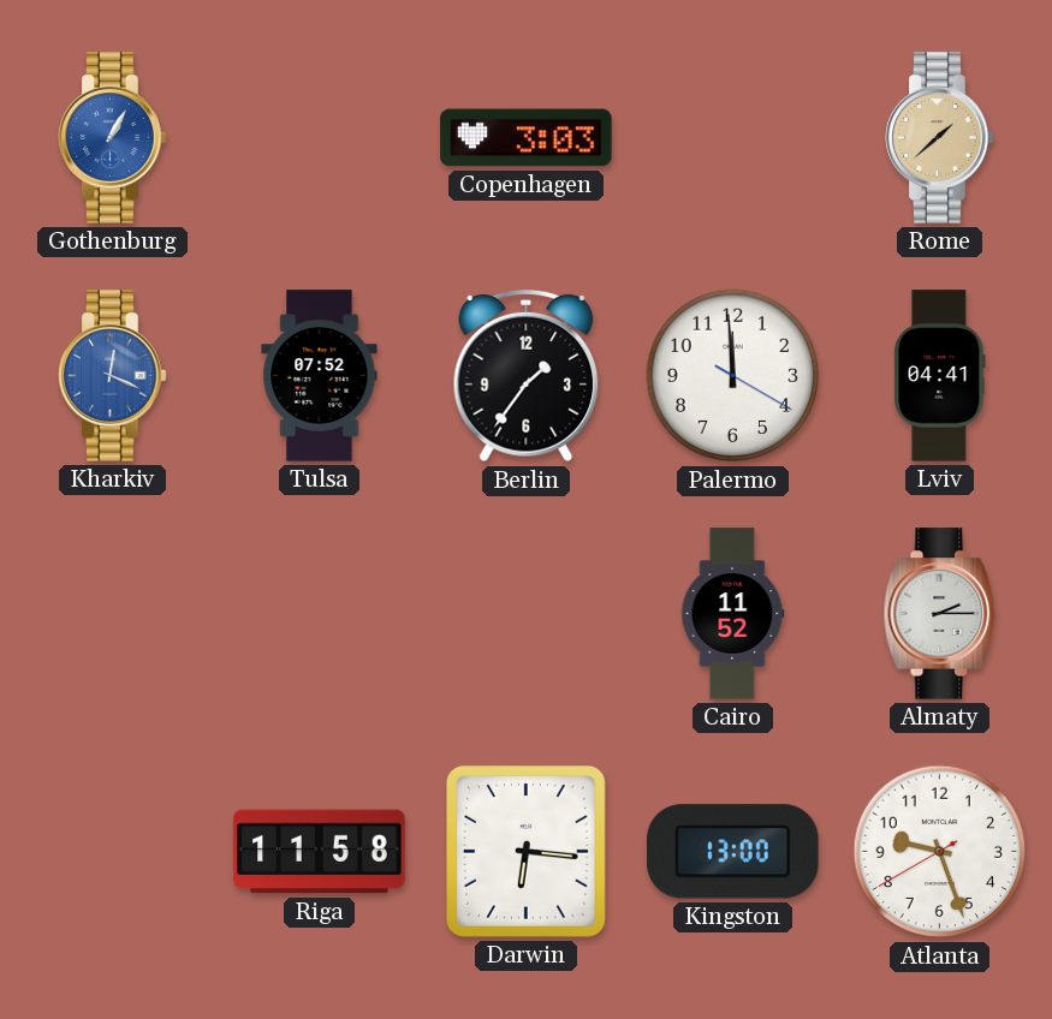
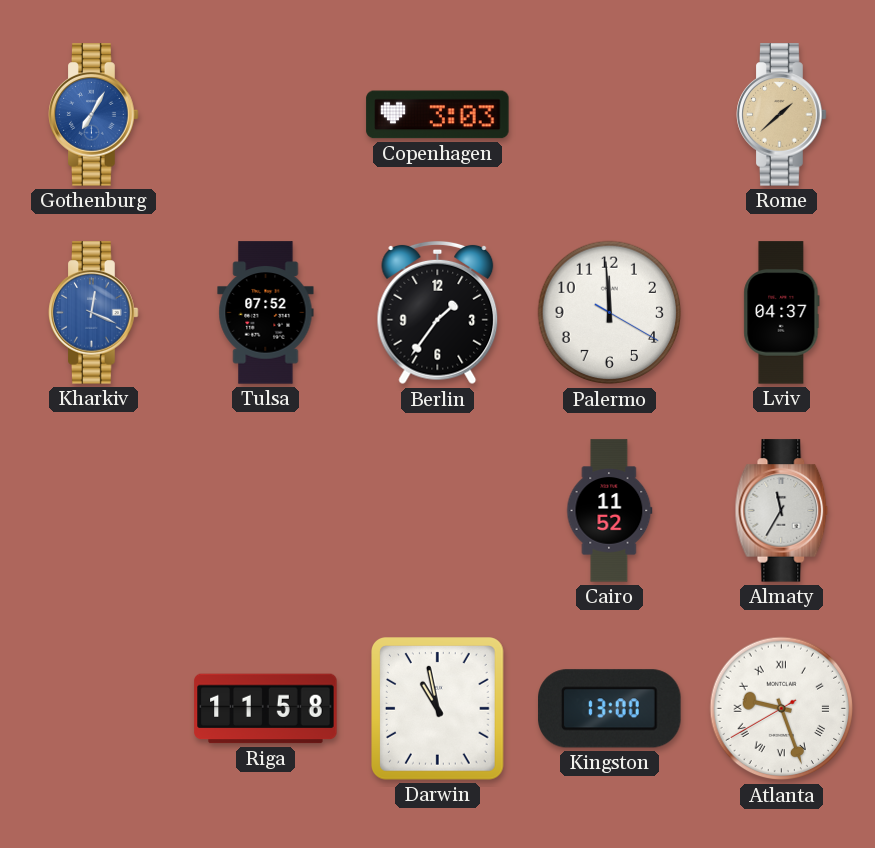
Gothenburg: 1:05 -> 7:05
Lviv: 04:41 -> 04:37
Almaty: 2:15 -> 11:35
Darwin: 6:16 -> 10:58
Atlanta numerals: Arabic -> Roman
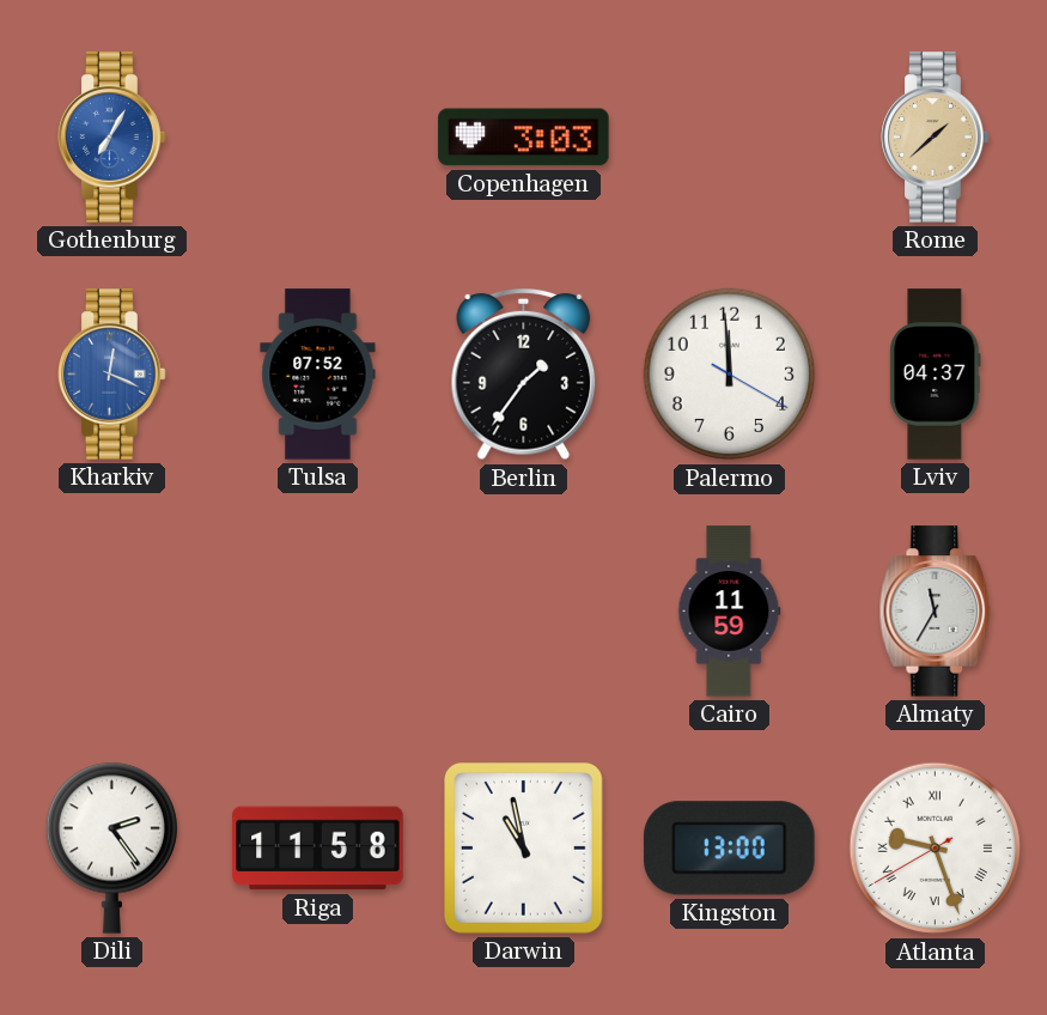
Cairo: 11:52 -> 11:59
Dili: none -> 2:24
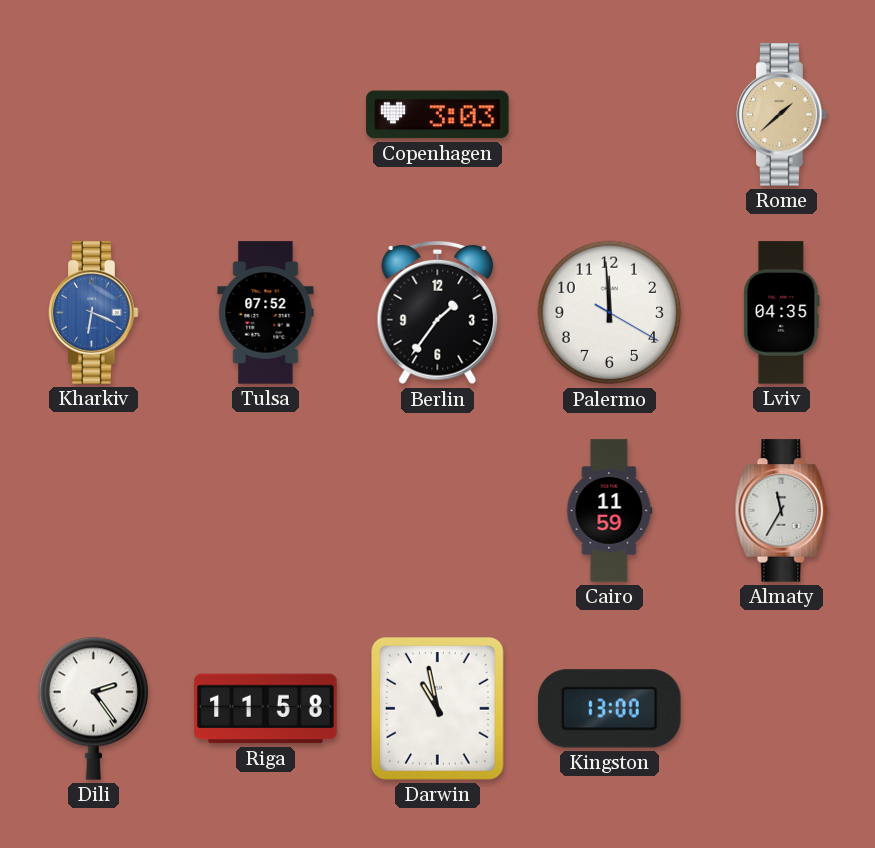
Gothenburg: 7:05 -> none
Kharkiv: 12:19 -> 6:19
Lviv: 04:37 -> 04:35
Atlanta: 9:26 -> none
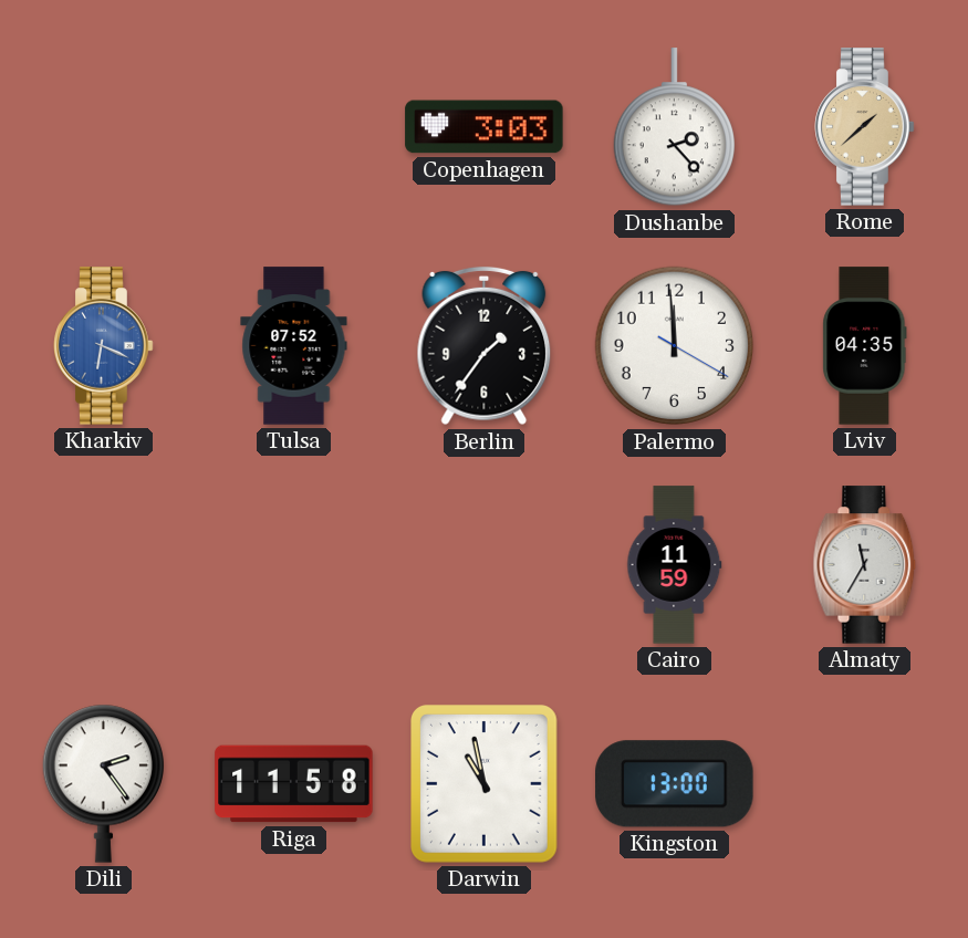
Dushanbe: none -> 2:23
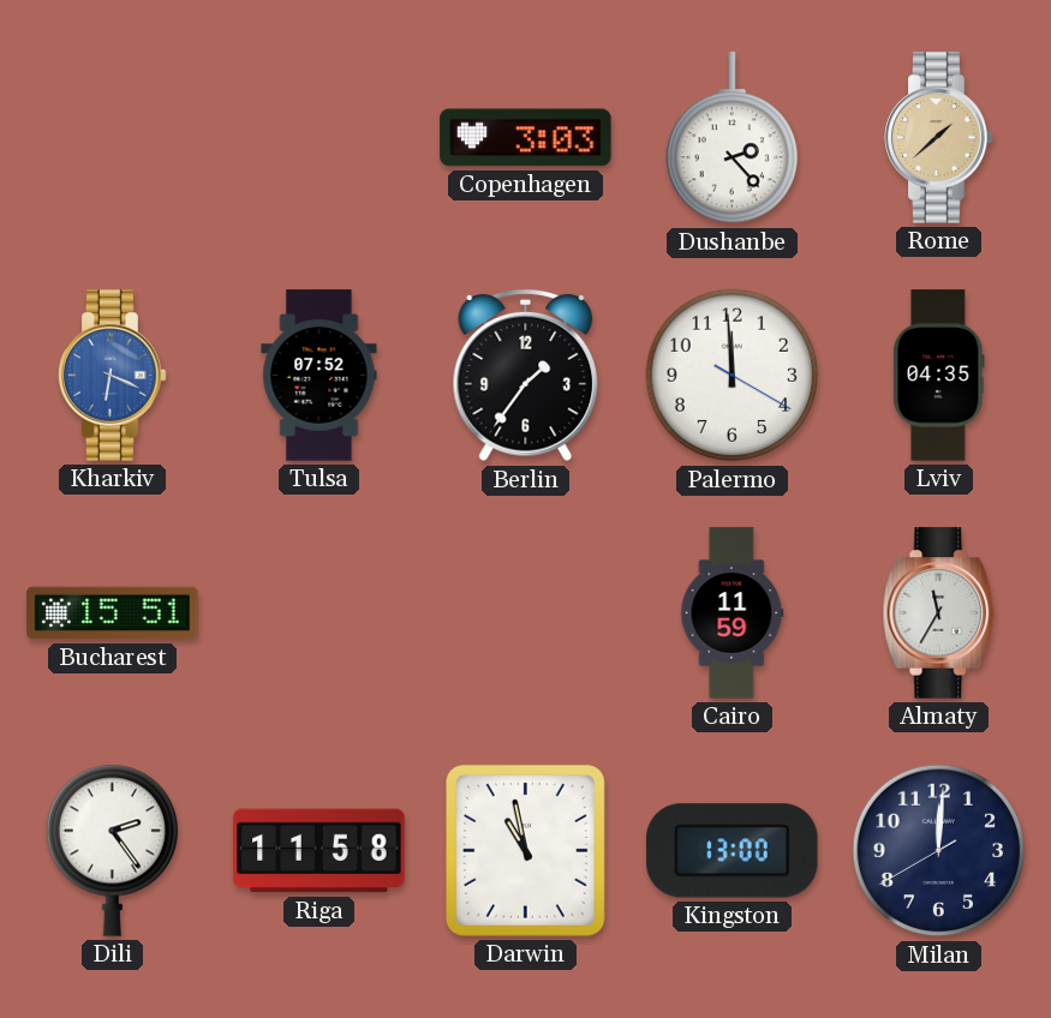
Bucharest: none -> 15:51
Milan: none -> 12:00
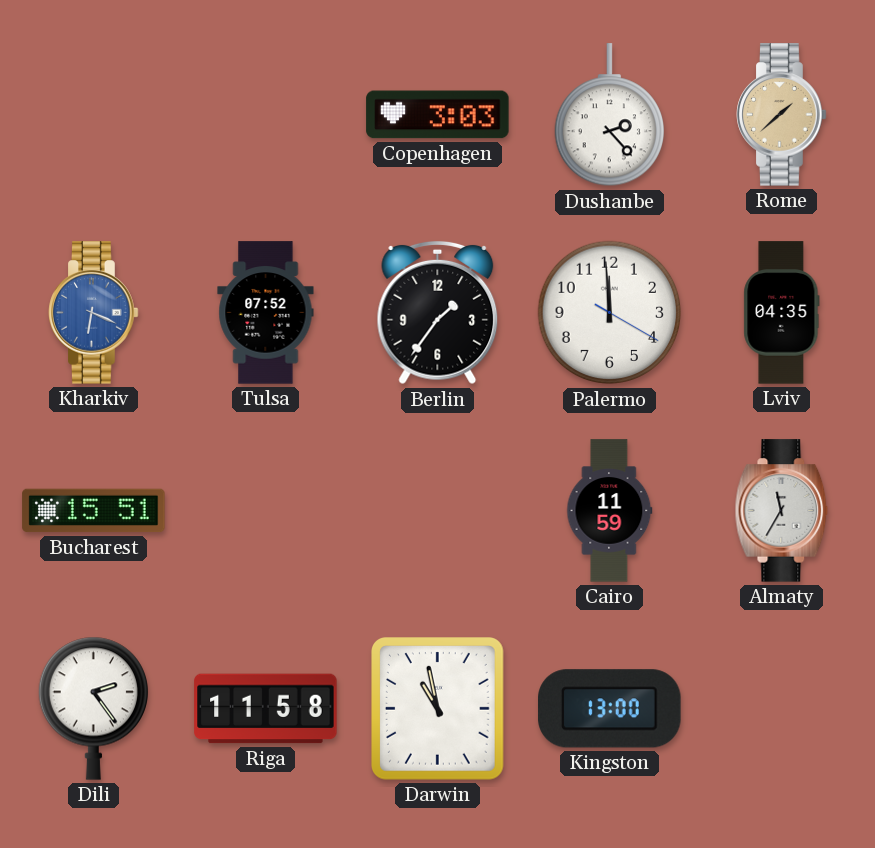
Milan: 12:00 -> none
